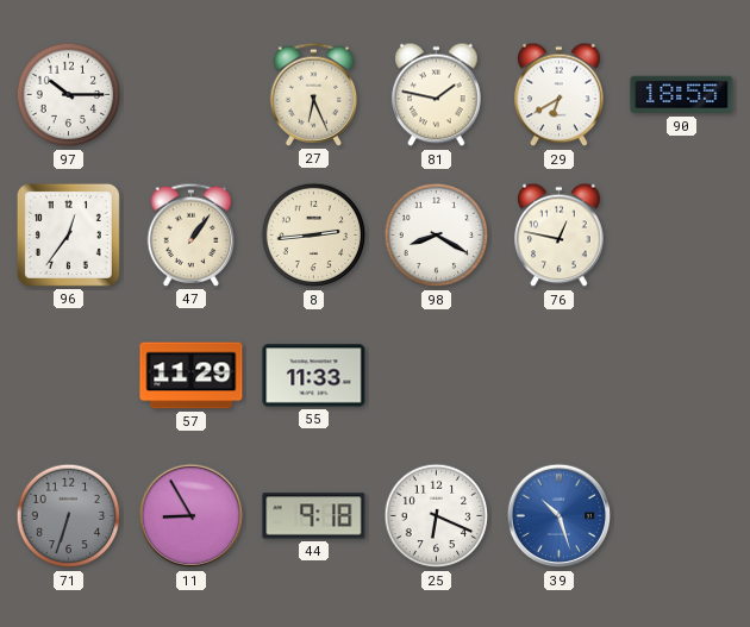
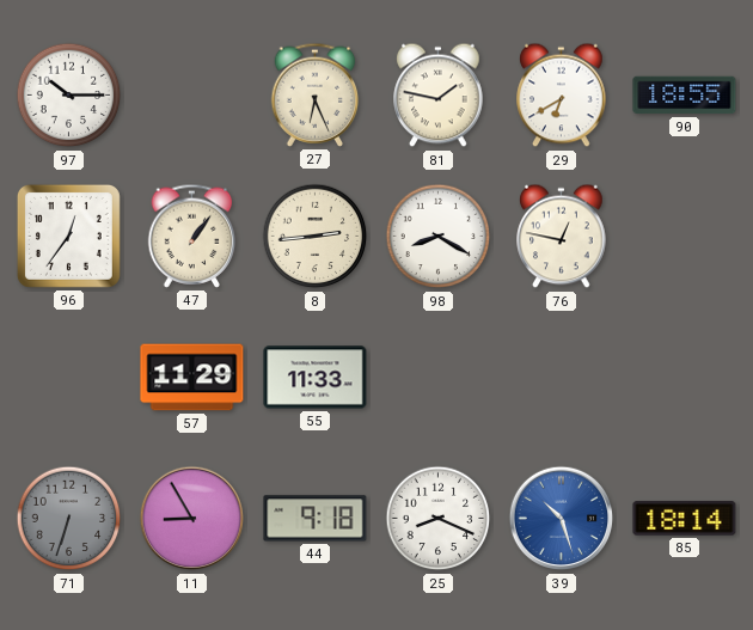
25: 6:19 -> 8:19
85: none -> 18:14
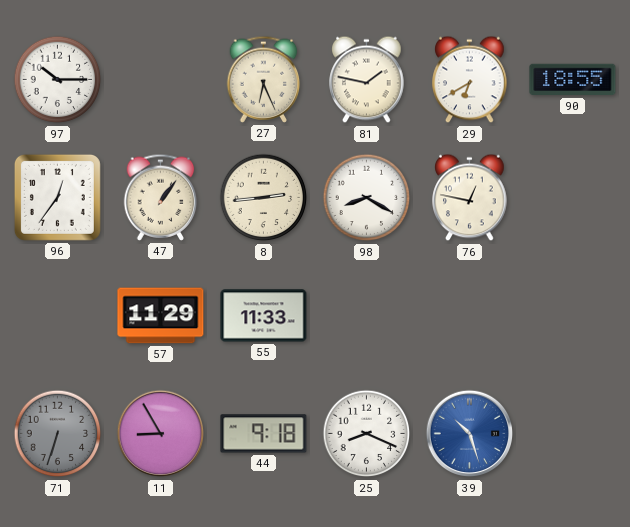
85: 18:14 -> none
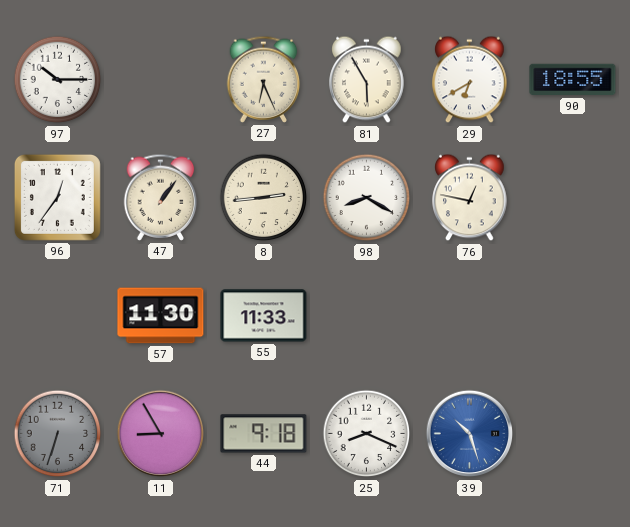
81: 1:47 -> 5:55
57: 11:29 -> 11:30
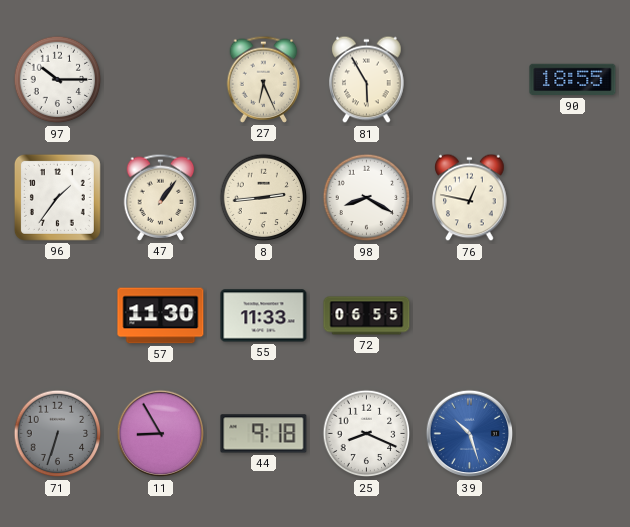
29: 6:40 -> none
96: 12:36 -> 1:36
72: none -> 06:55
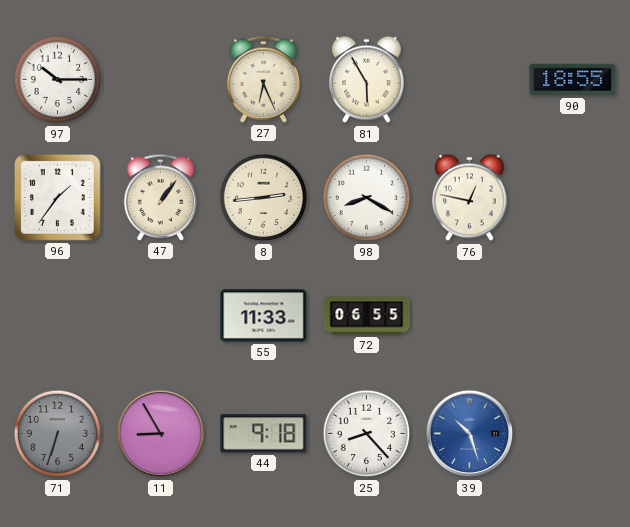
57: 11:30 -> none
25: 8:19 -> 8:23
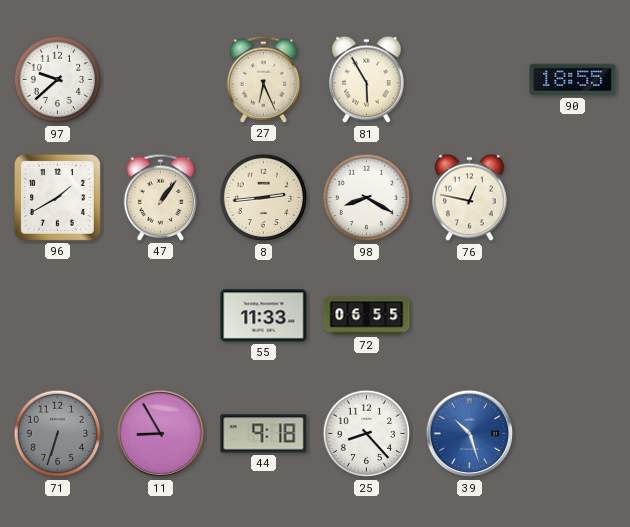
97: 10:15 -> 9:38
96: 1:36 -> 1:40
